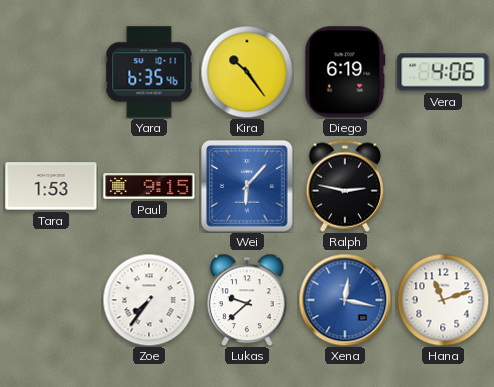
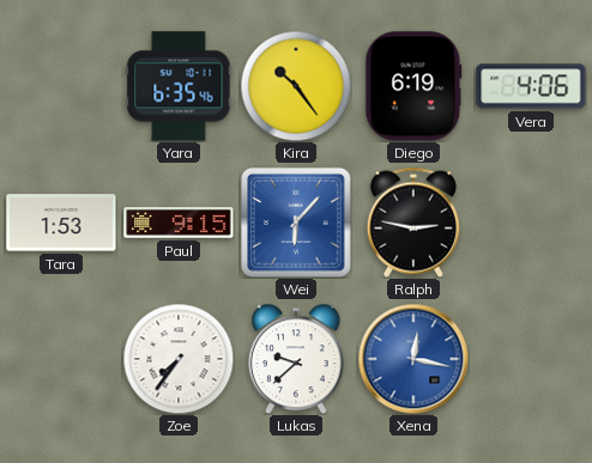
Hana: 11:12 -> none
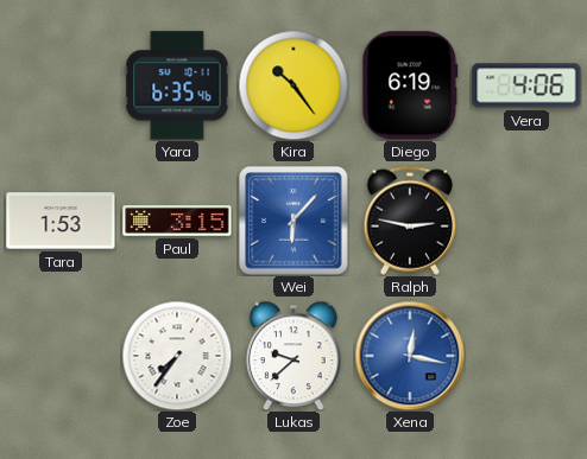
Paul: 9:15 -> 3:15
